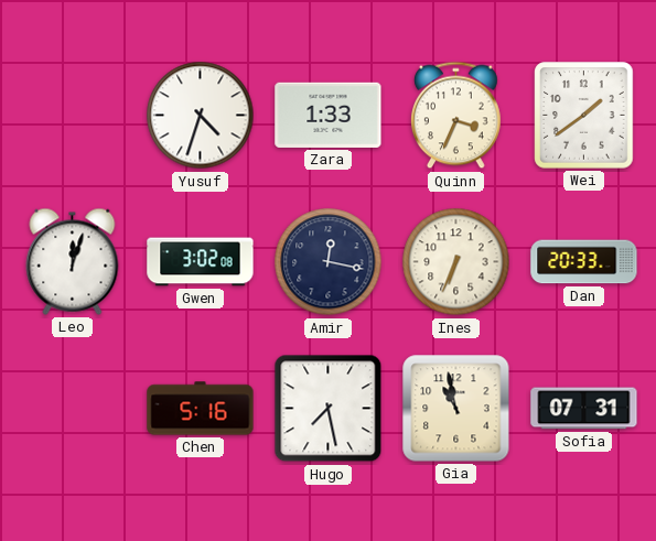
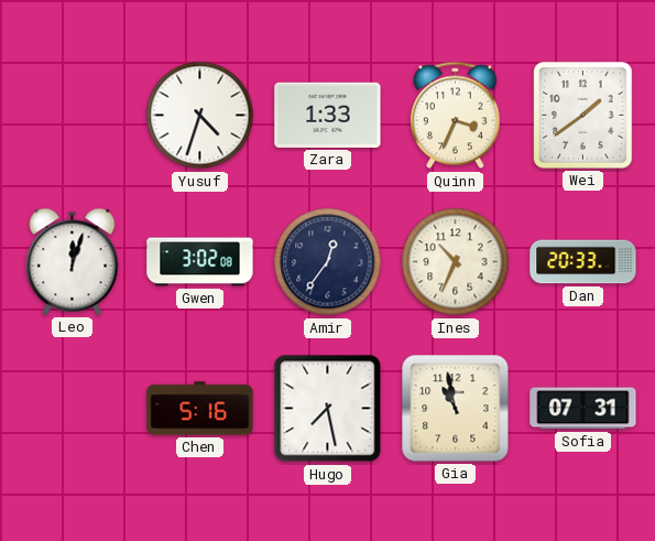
Amir: 12:17 -> 12:36
Ines: 6:34 -> 10:34
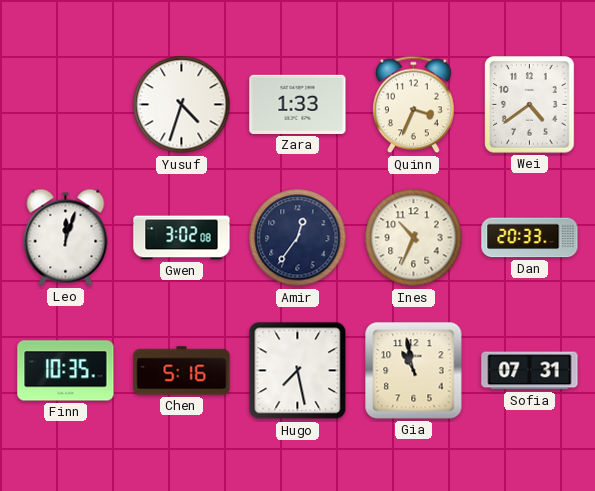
Wei: 1:39 -> 4:39
Finn: none -> 10:35
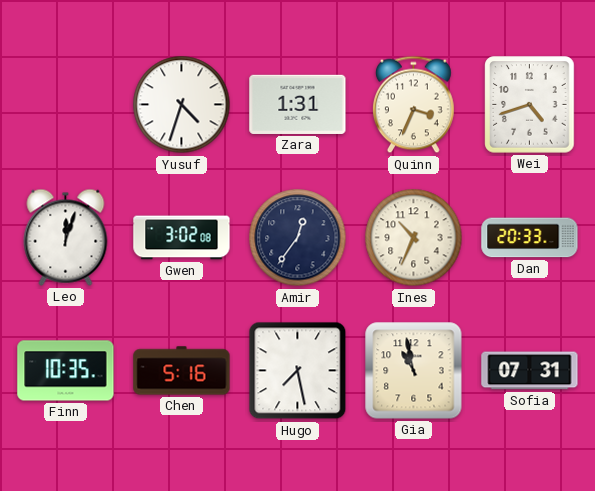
Zara: 1:33 -> 1:31
Wei: 4:39 -> 4:42
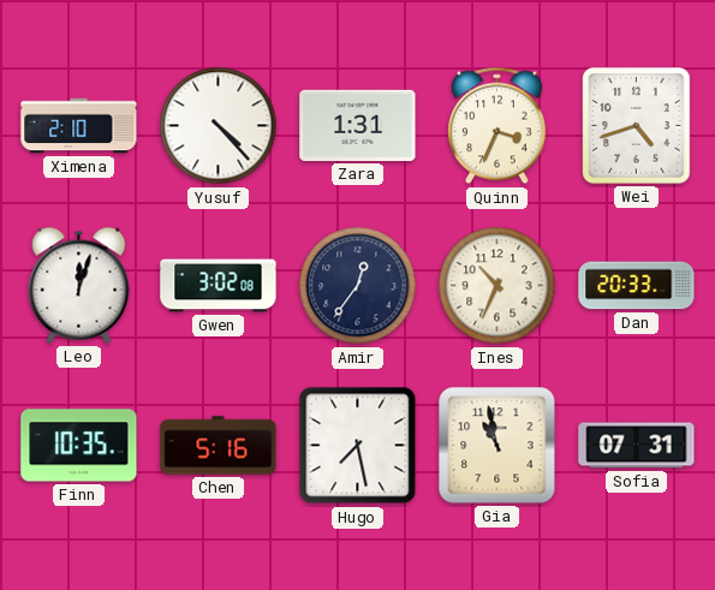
Ximena: none -> 2:10
Yusuf: 4:33 -> 4:23
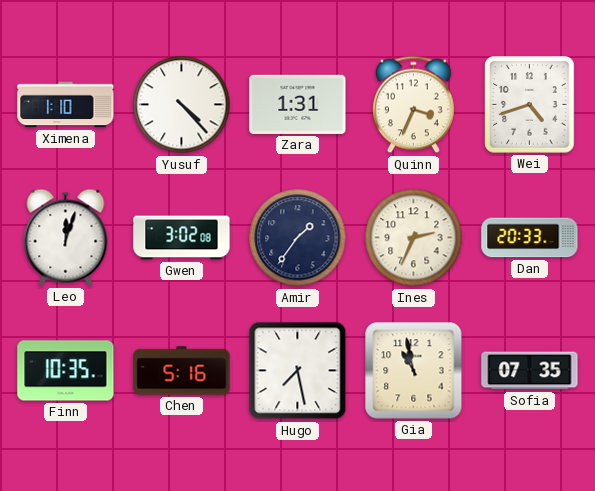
Ximena: 2:10 -> 1:10
Amir: 12:36 -> 1:36
Ines: 10:34 -> 2:34
Sofia: 07:31 -> 07:35
